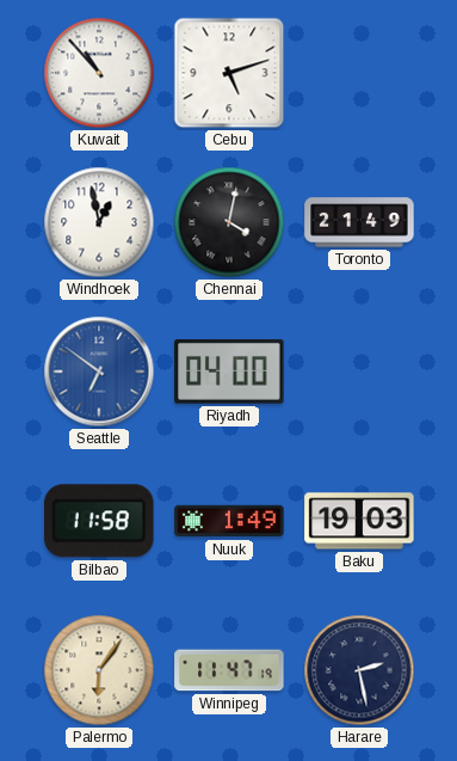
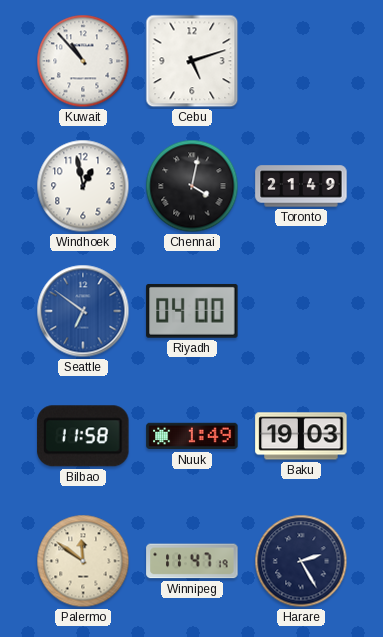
Palermo: 6:06 -> 11:51
Harare: 2:28 -> 2:25
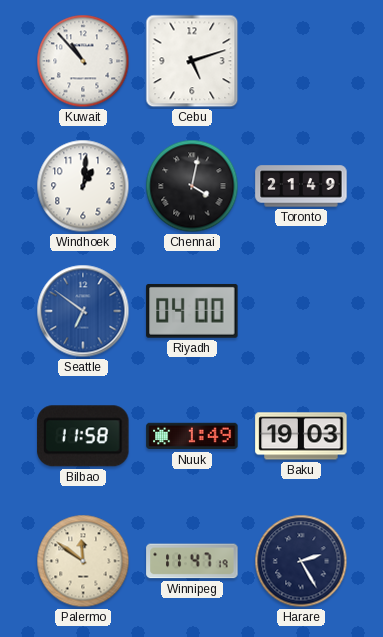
Windhoek: 12:58 -> 1:01
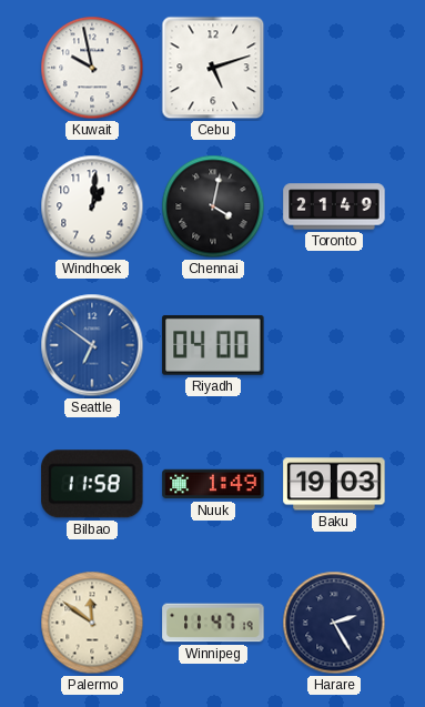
Kuwait: 10:53 -> 9:58
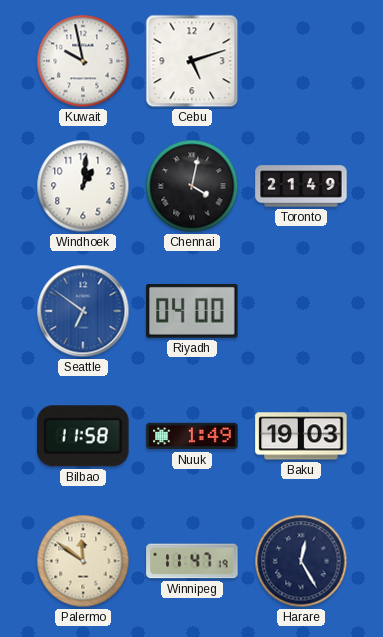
Harare: 2:25 -> 12:25
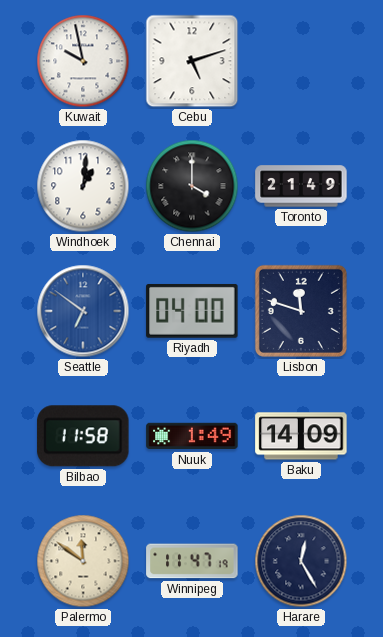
Chennai: 4:02 -> 4:00
Lisbon: none -> 11:48
Baku: 19:03 -> 14:09
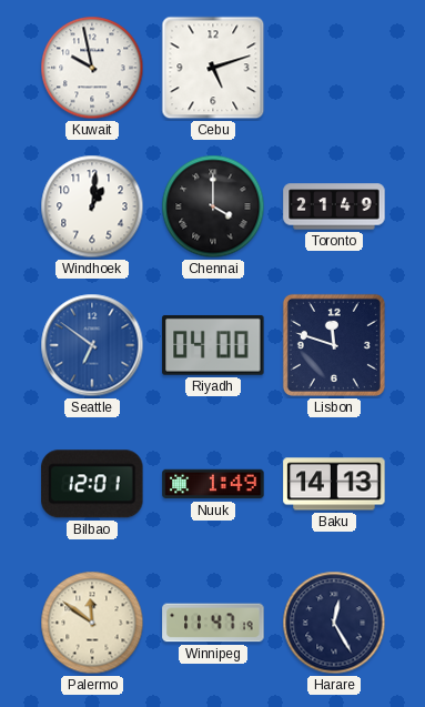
Bilbao: 11:58 -> 12:01
Baku: 14:09 -> 14:13
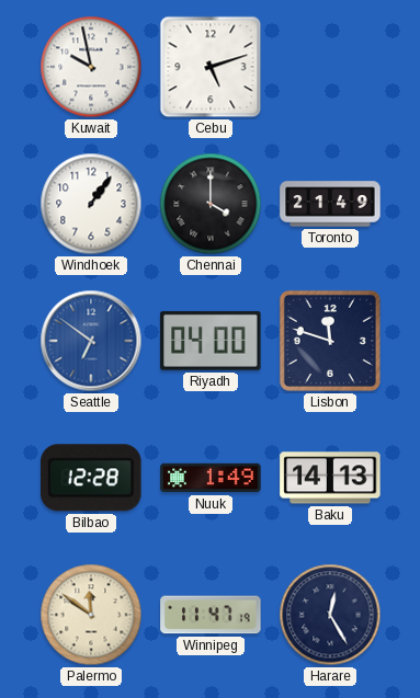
Windhoek: 1:01 -> 1:06
Bilbao: 12:01 -> 12:28
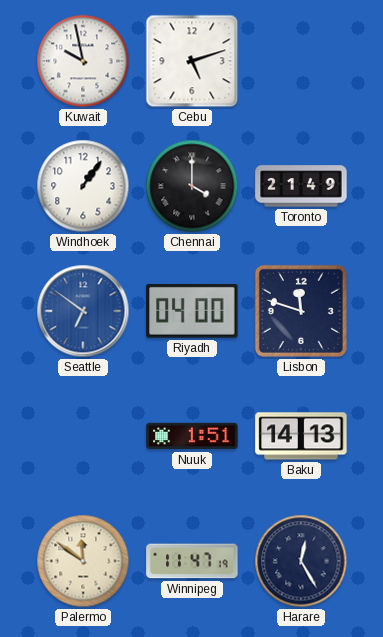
Bilbao: 12:28 -> none
Nuuk: 1:49 -> 1:51
